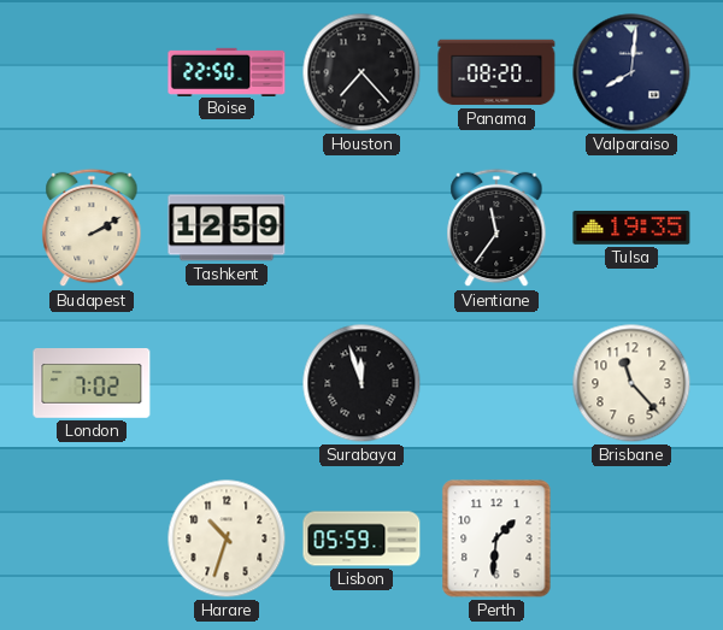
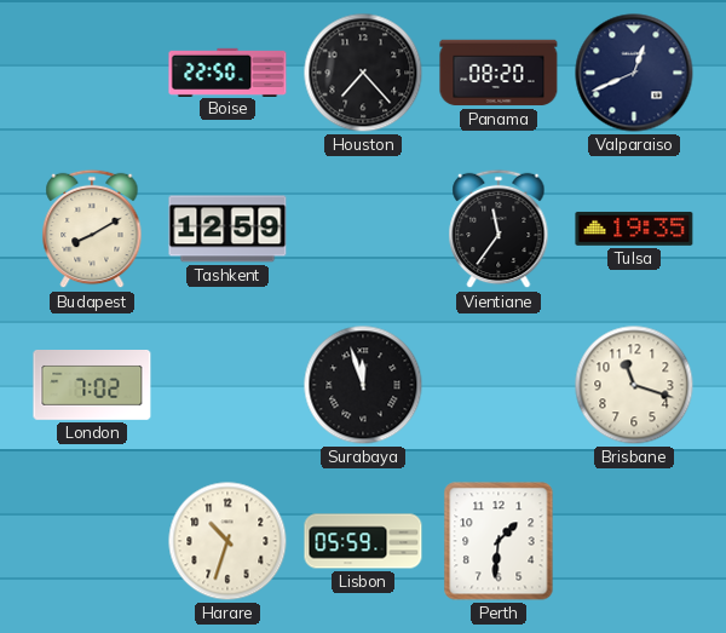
Valparaiso: 8:01 -> 12:41
Budapest: 2:10 -> 8:10
Brisbane: 11:23 -> 11:18
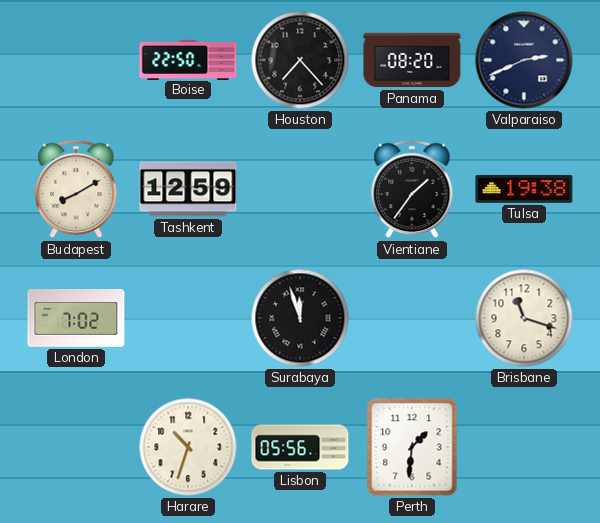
Valparaiso: 12:41 -> 2:41
Vientiane: 11:36 -> 1:36
Tulsa: 19:35 -> 19:38
Lisbon: 05:59 -> 05:56
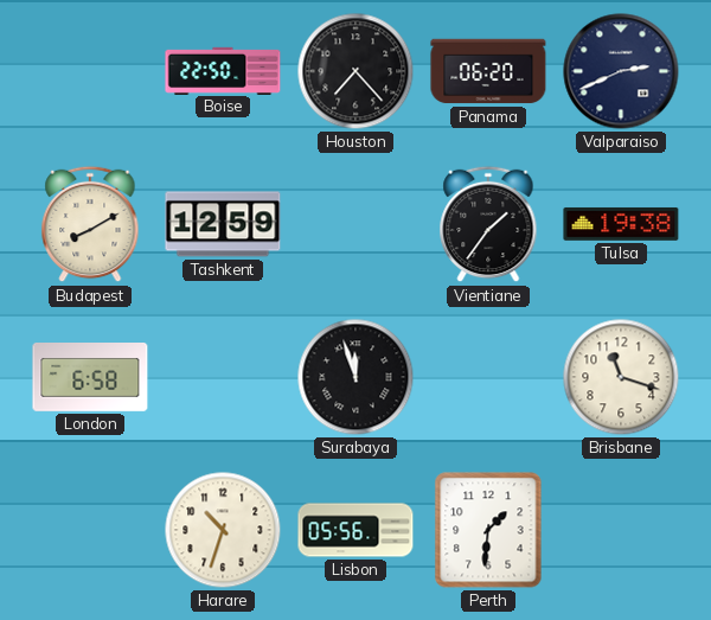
Panama: 08:20 -> 06:20
London: 7:02 -> 6:58
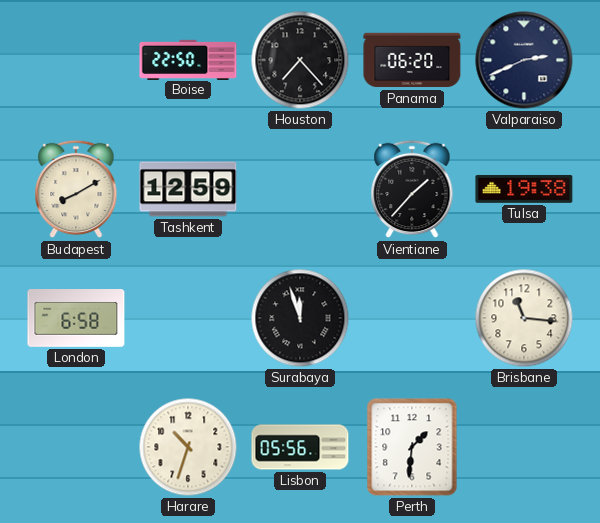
Vientiane: 1:36 -> 1:37
Brisbane: 11:18 -> 11:16
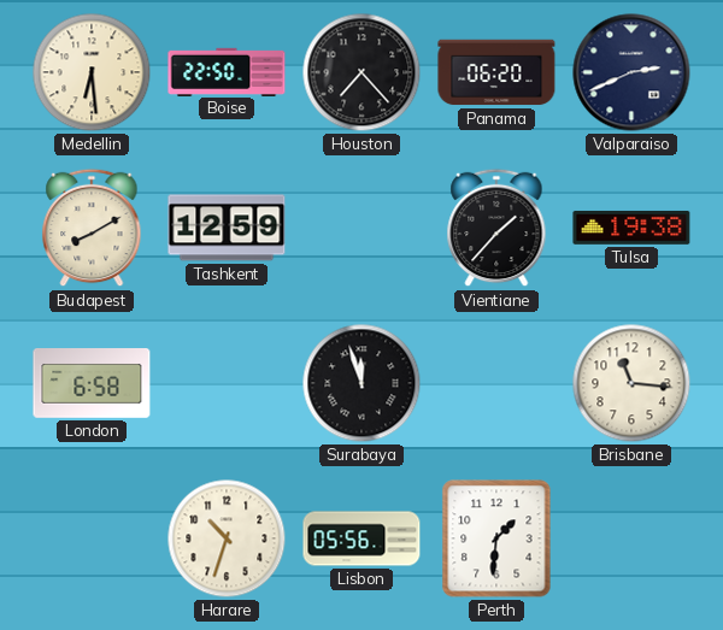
Medellin: none -> 6:29
